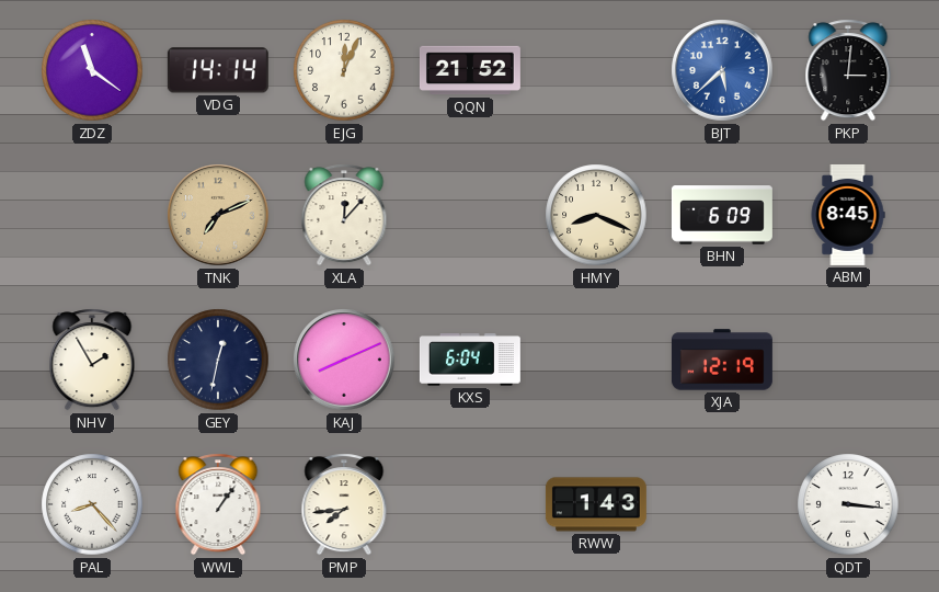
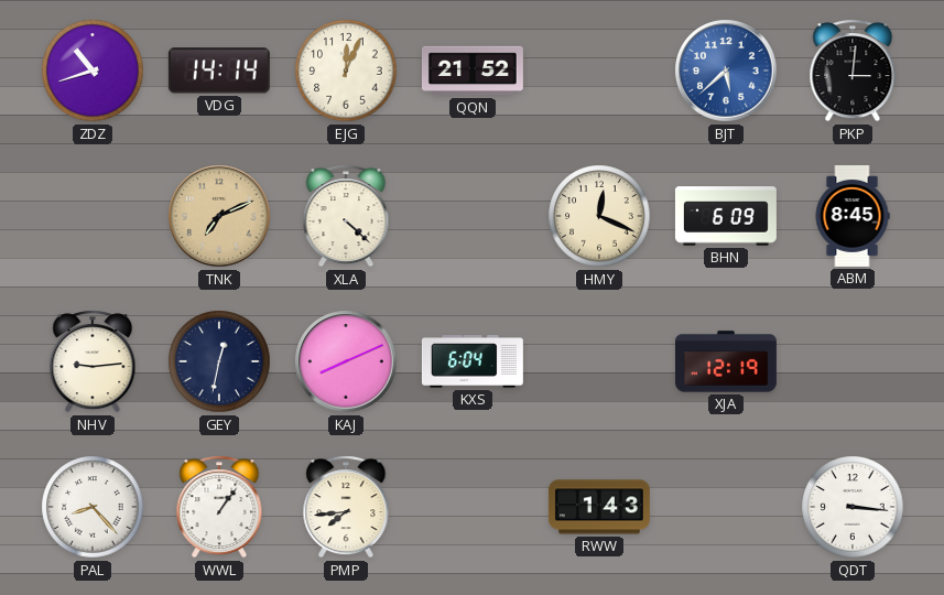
ZDZ: 11:21 -> 10:42
XLA: 12:07 -> 4:22
HMY: 8:19 -> 12:19
NHV: 1:55 -> 9:14
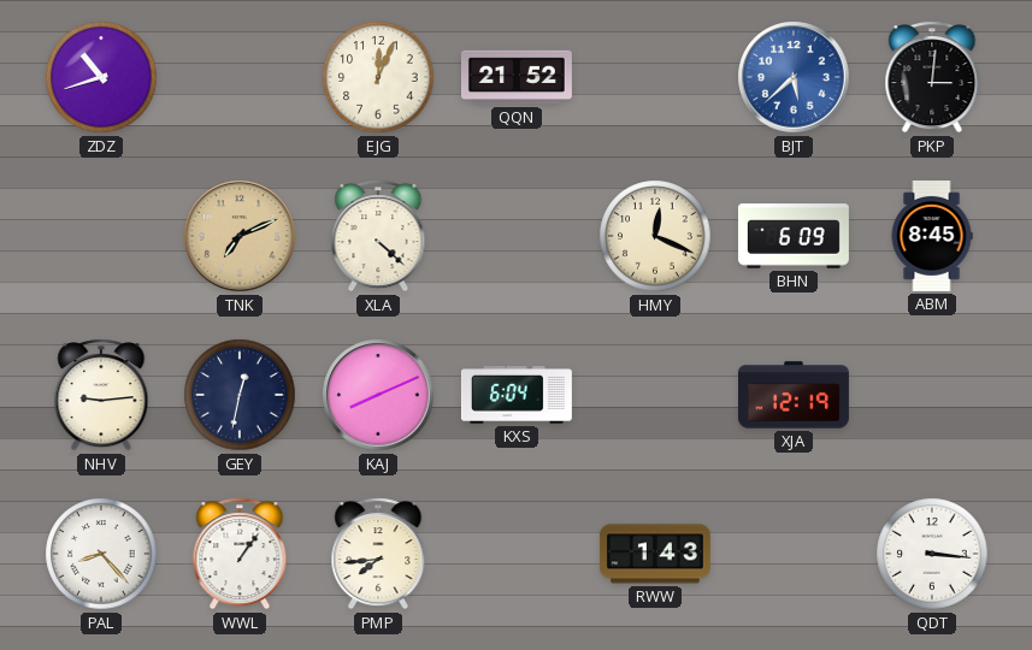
VDG: 14:14 -> none
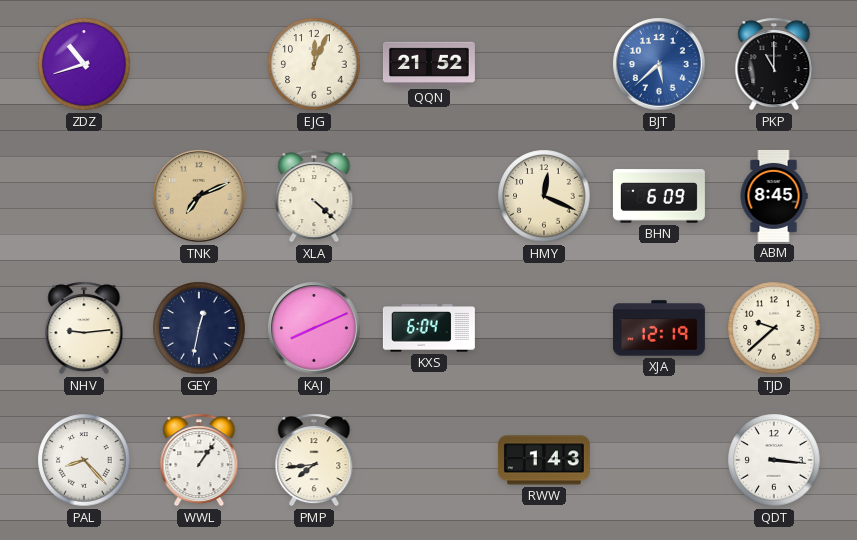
PKP: 3:01 -> 11:00
TJD: none -> 9:38
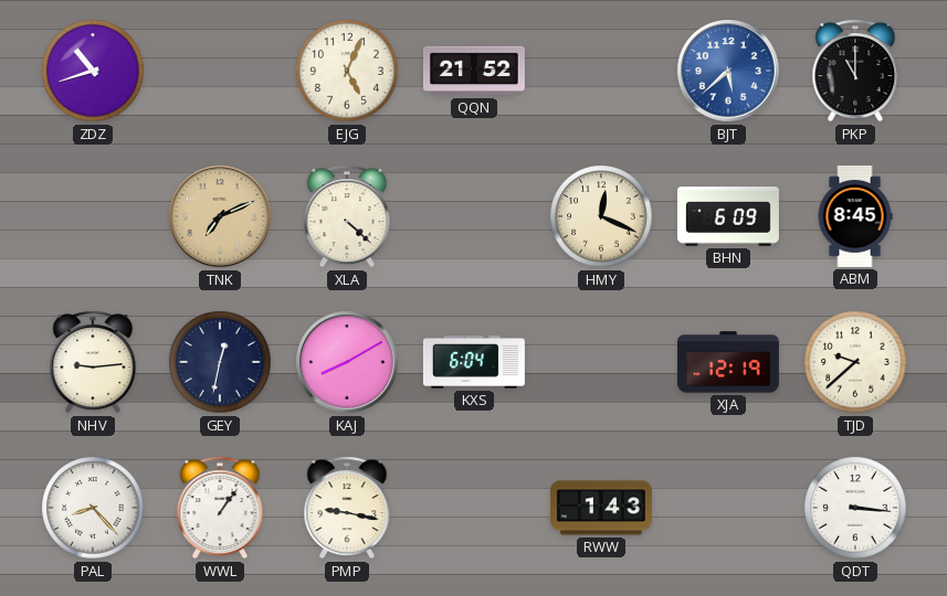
EJG: 12:04 -> 5:04
KAJ: 8:11 -> 8:10
PMP: 7:44 -> 9:17
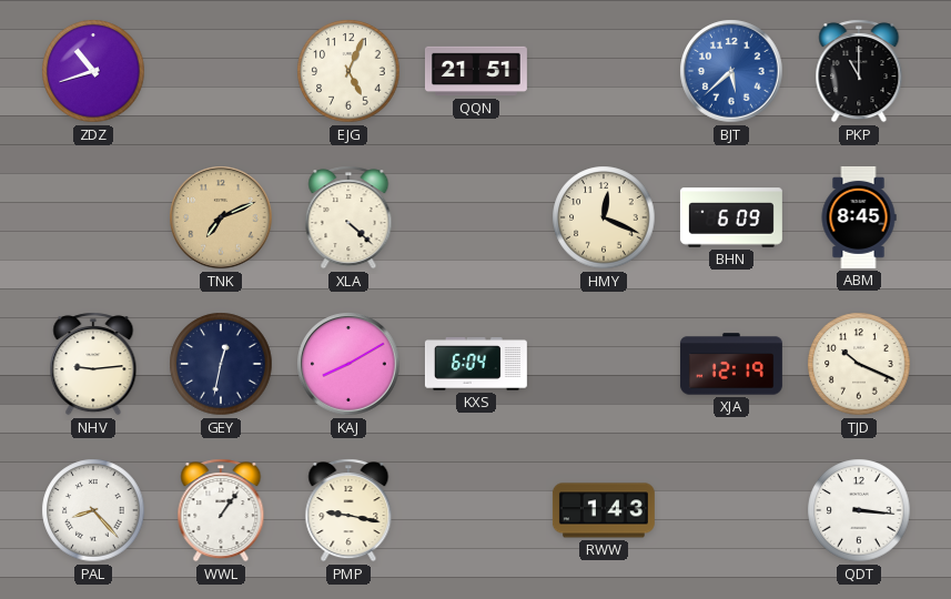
QQN: 21:52 -> 21:51
TJD: 9:38 -> 10:19
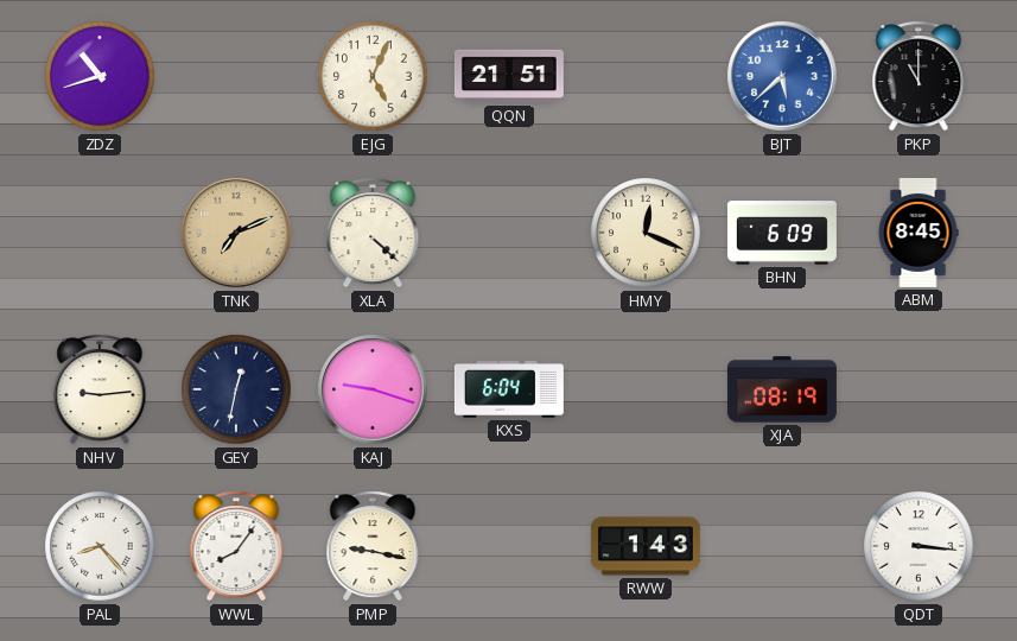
KAJ: 8:10 -> 9:18
XJA: 12:19 -> 08:19
TJD: 10:19 -> none
WWL: 1:06 -> 8:06
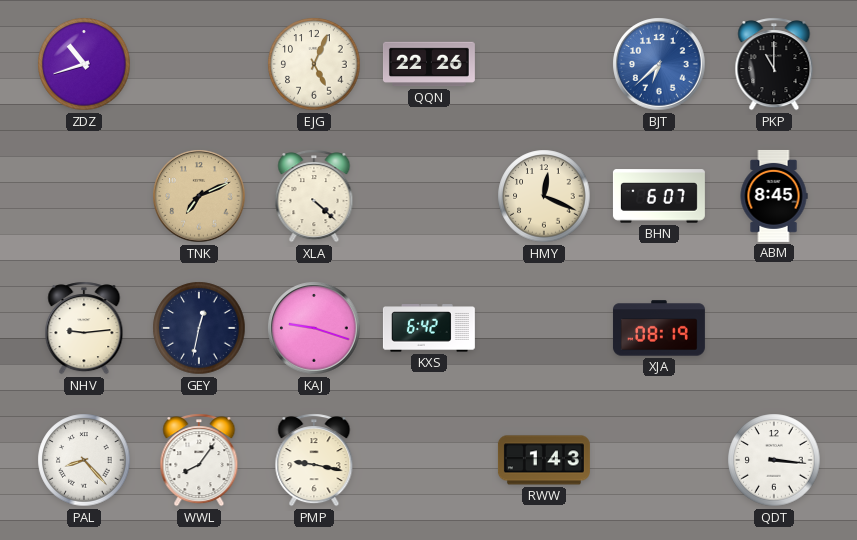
QQN: 21:51 -> 22:26
BJT: 5:38 -> 6:38
BHN: 6:09 -> 6:07
KXS: 6:04 -> 6:42
